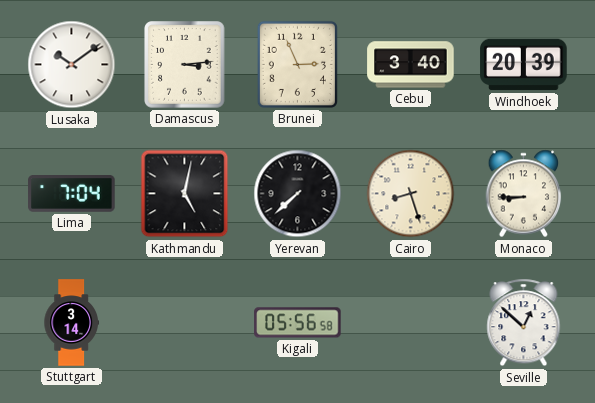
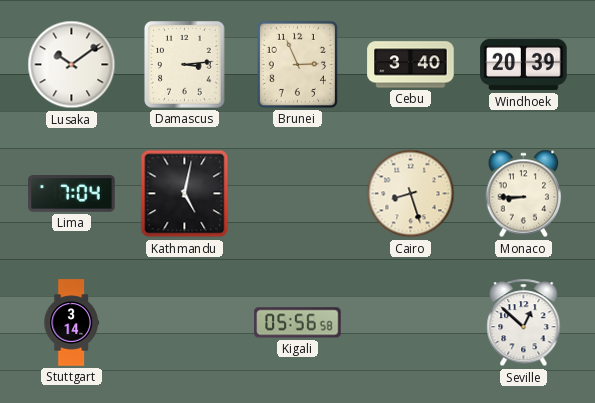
Yerevan: 7:38 -> none
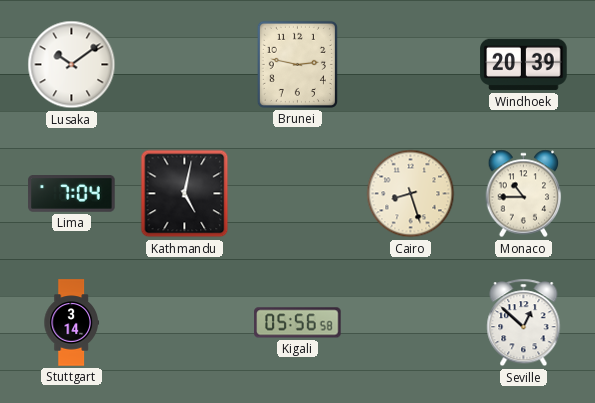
Damascus: 3:14 -> none
Brunei: 2:56 -> 2:47
Cebu: 3:40 -> none
Monaco: 8:45 -> 10:45
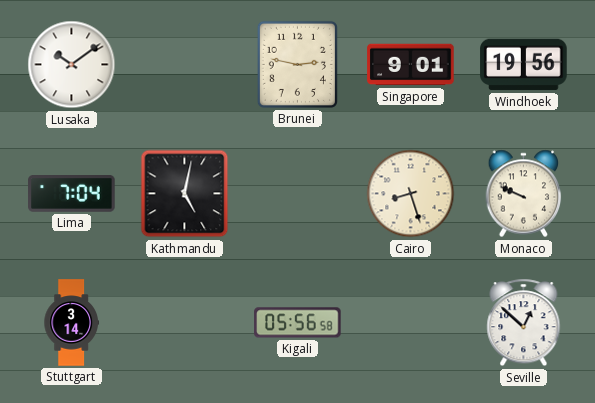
Singapore: none -> 9:01
Windhoek: 20:39 -> 19:56
Monaco: 10:45 -> 9:49
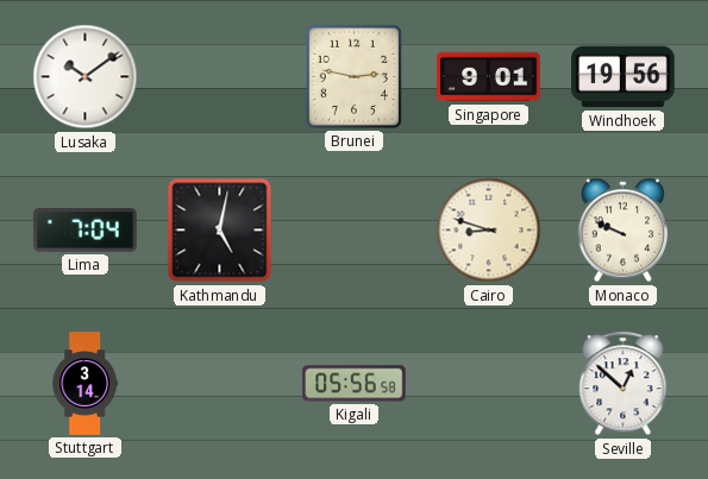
Cairo: 8:27 -> 8:48
